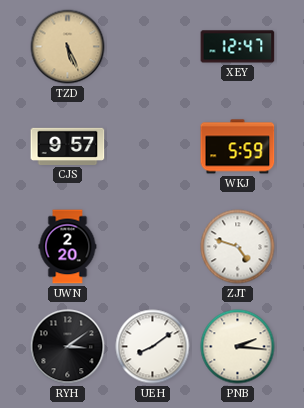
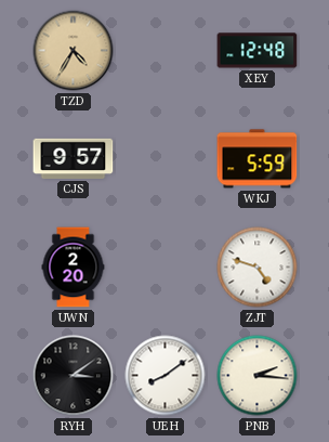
TZD: 5:26 -> 4:35
XEY: 12:47 -> 12:48
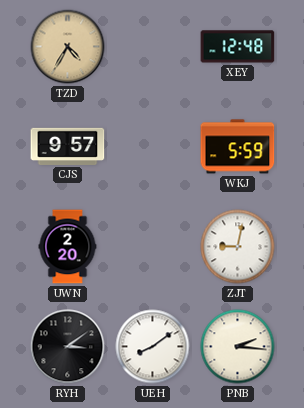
ZJT: 4:48 -> 9:02
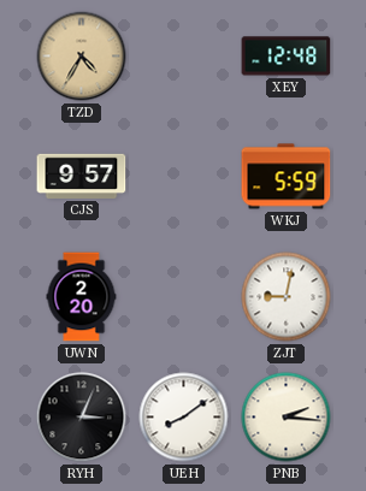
RYH: 3:09 -> 3:04
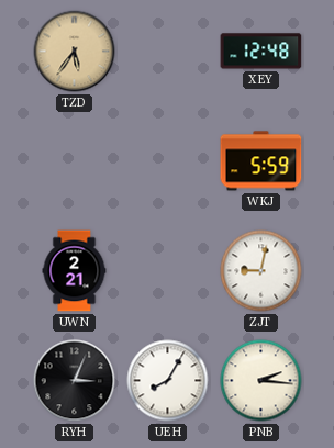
TZD: 4:35 -> 5:36
CJS: 9:57 -> none
UWN: 2:20 -> 2:21
UEH: 8:09 -> 8:05
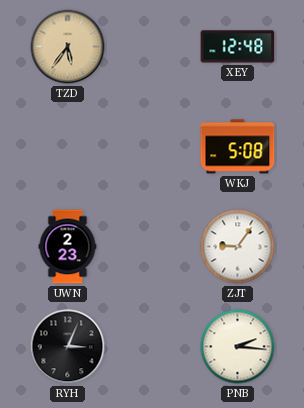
WKJ: 5:59 -> 5:08
UWN: 2:21 -> 2:23
ZJT: 9:02 -> 9:06
UEH: 8:05 -> none
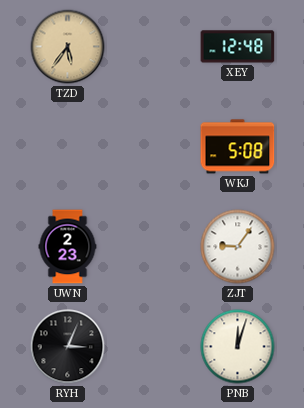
PNB: 2:16 -> 12:03
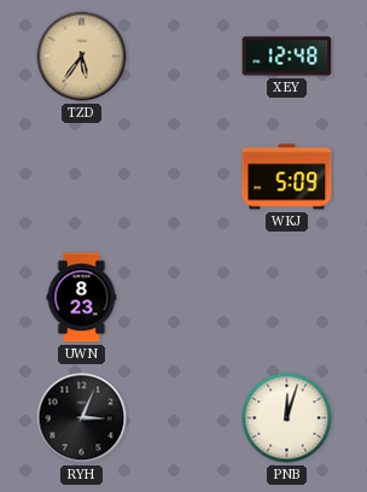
WKJ: 5:08 -> 5:09
UWN: 2:23 -> 8:23
ZJT: 9:06 -> none
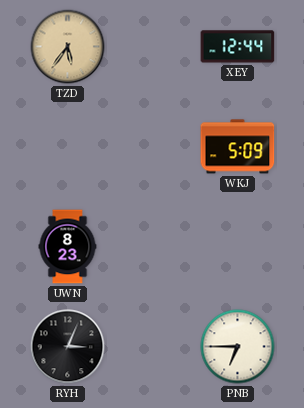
XEY: 12:48 -> 12:44
PNB: 12:03 -> 6:45
